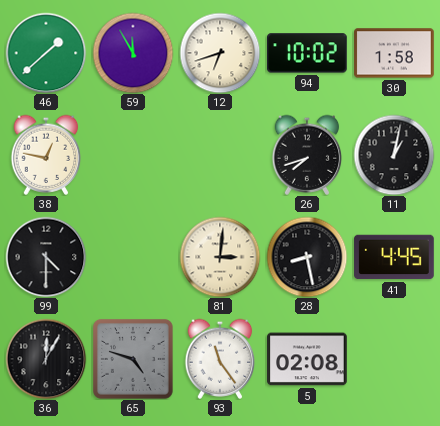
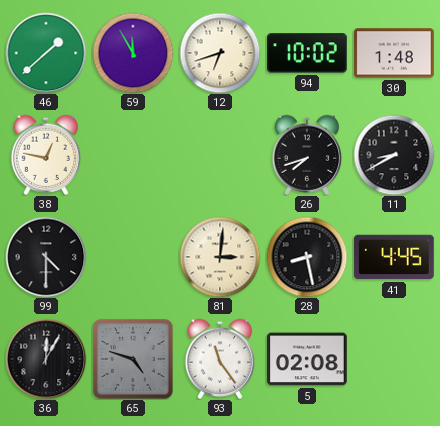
30: 1:58 -> 1:48
11: 1:02 -> 8:40
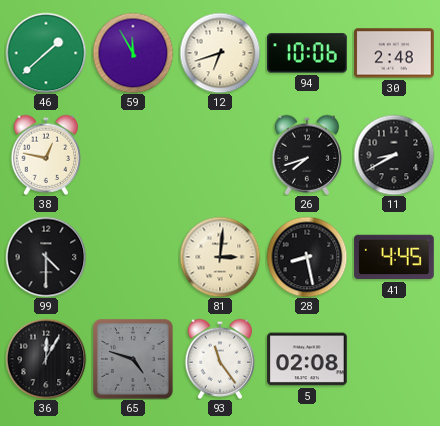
94: 10:02 -> 10:06
30: 1:48 -> 2:48
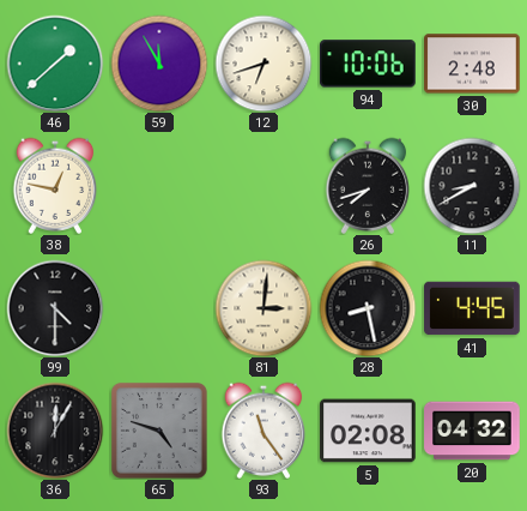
20: none -> 04:32
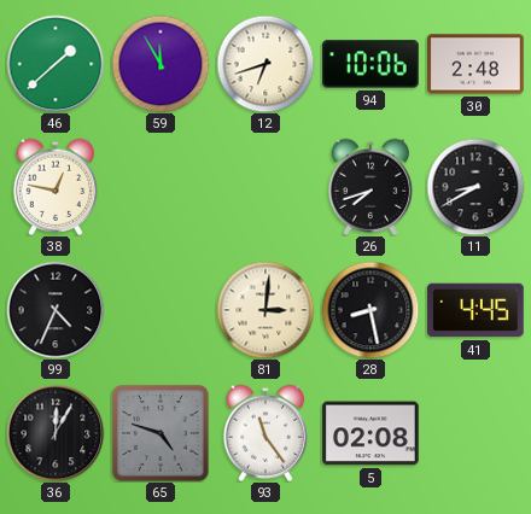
99: 4:30 -> 4:34
20: 04:32 -> none
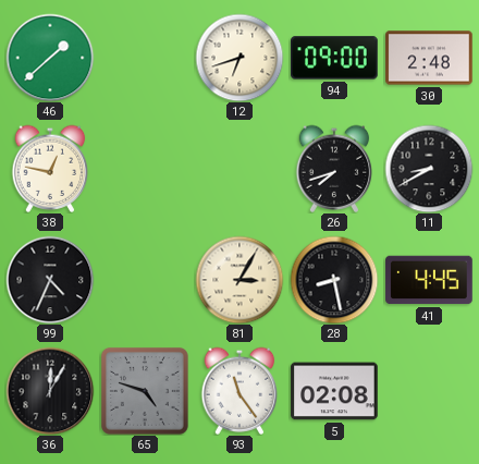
59: 11:55 -> none
94: 10:06 -> 09:00
81: 3:01 -> 3:05
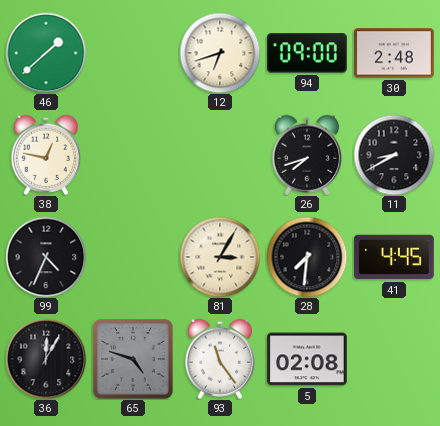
28: 8:28 -> 7:31
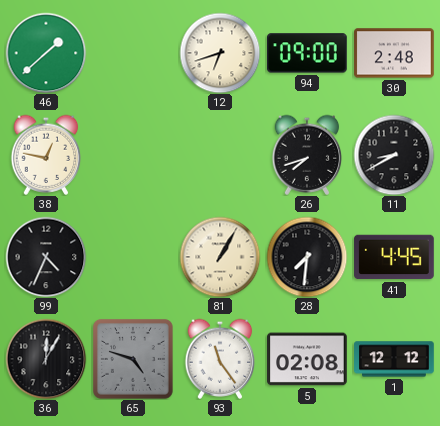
81: 3:05 -> 1:05
1: none -> 12:12
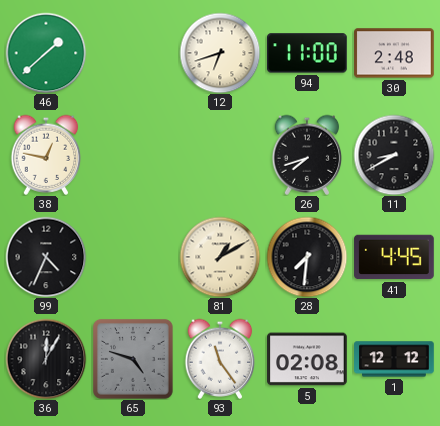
94: 09:00 -> 11:00
81: 1:05 -> 1:10
